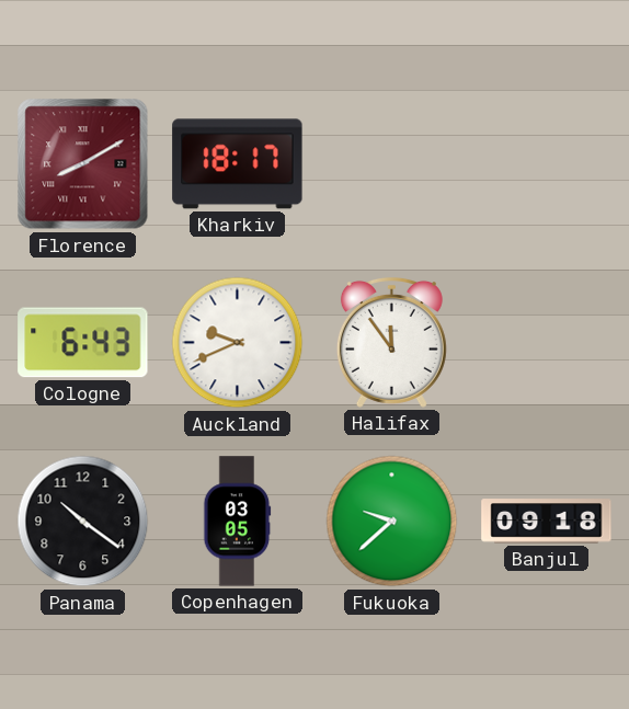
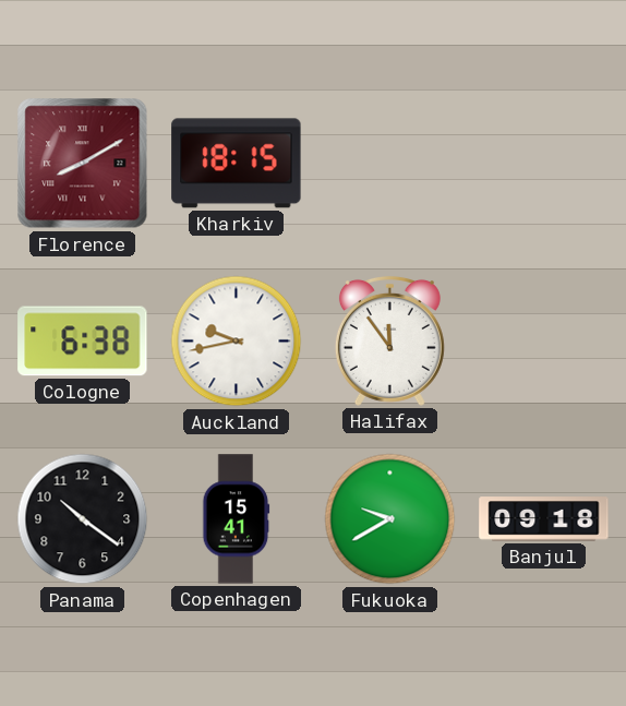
Kharkiv: 18:17 -> 18:15
Cologne: 6:43 -> 6:38
Auckland: 9:41 -> 9:43
Copenhagen: 03:05 -> 15:41
Fukuoka: 9:38 -> 9:40
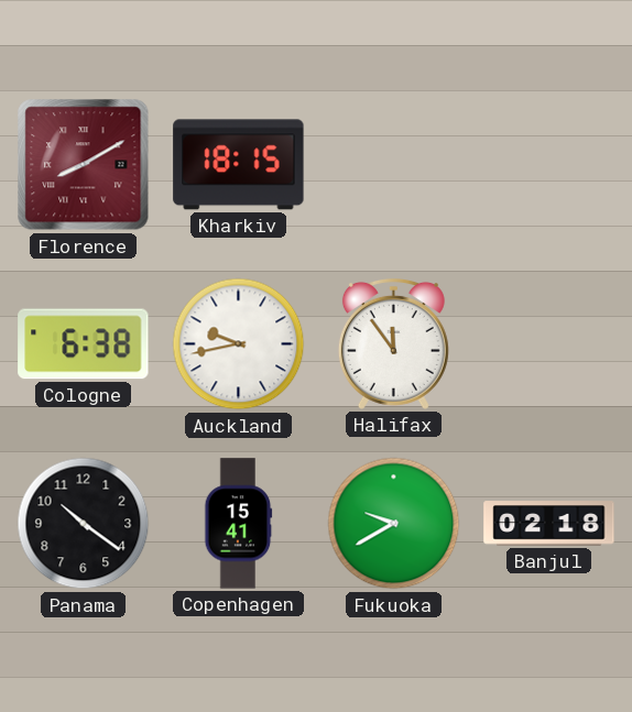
Banjul: 09:18 -> 02:18
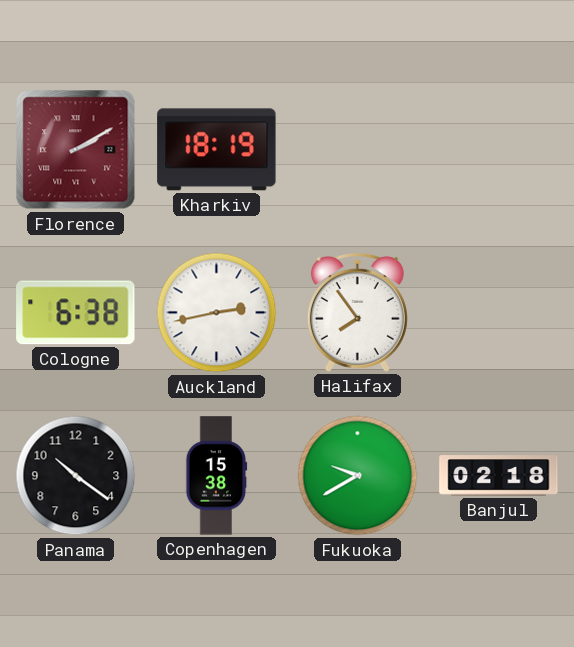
Florence: 8:10 -> 2:10
Kharkiv: 18:15 -> 18:19
Auckland: 9:43 -> 2:43
Halifax: 11:54 -> 7:54
Copenhagen: 15:41 -> 15:38
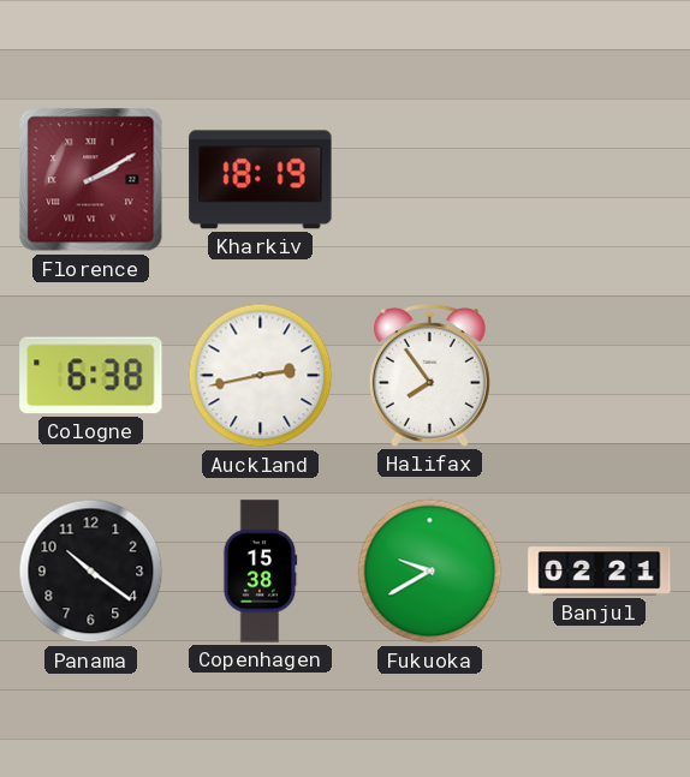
Banjul: 02:18 -> 02:21
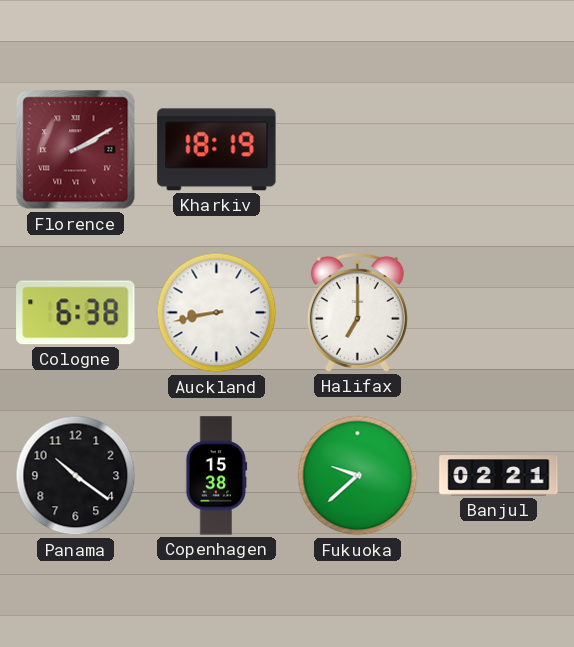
Auckland: 2:43 -> 8:43
Halifax: 7:54 -> 7:00
Fukuoka: 9:40 -> 9:38
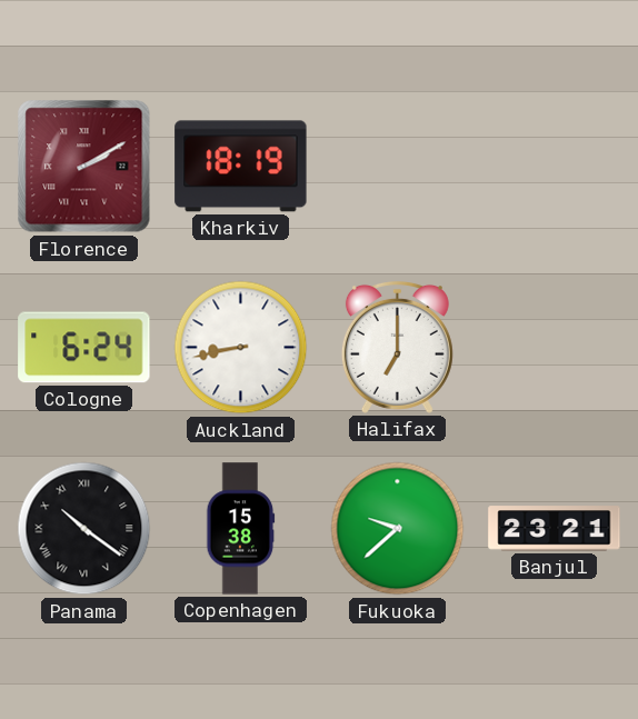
Cologne: 6:38 -> 6:24
Panama numerals: Arabic -> Roman
Banjul: 02:21 -> 23:21
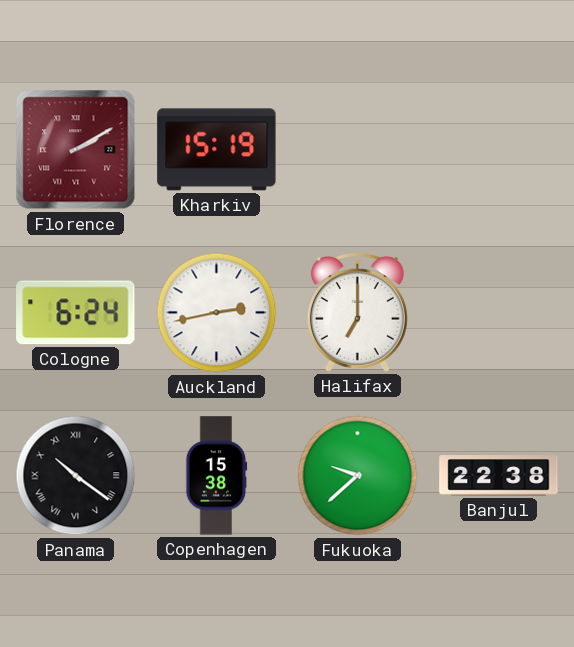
Kharkiv: 18:19 -> 15:19
Auckland: 8:43 -> 2:43
Banjul: 23:21 -> 22:38
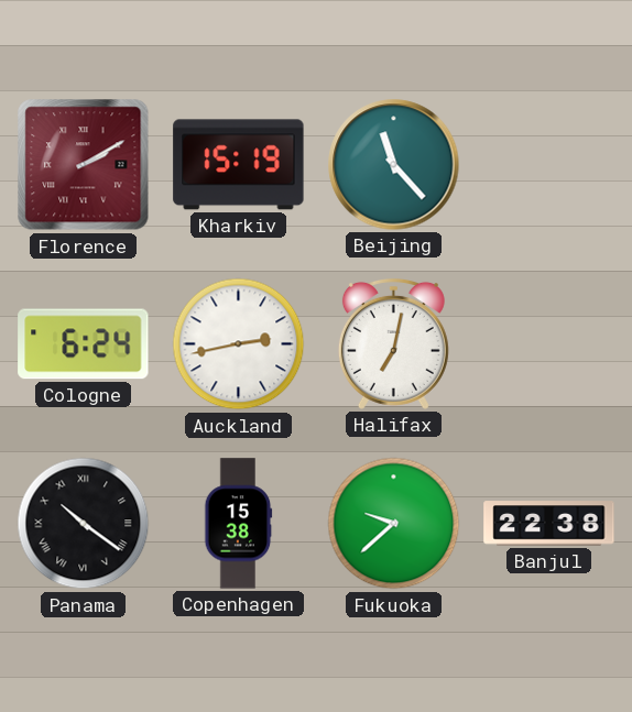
Beijing: none -> 11:23
Halifax: 7:00 -> 7:02
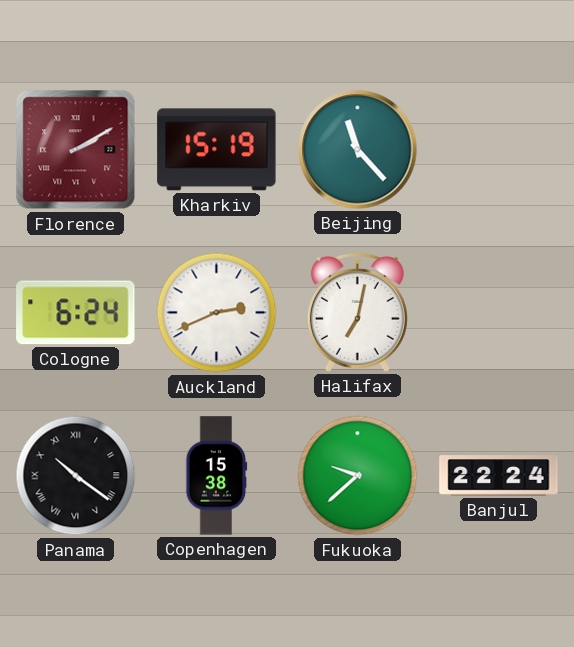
Auckland: 2:43 -> 2:41
Banjul: 22:38 -> 22:24
